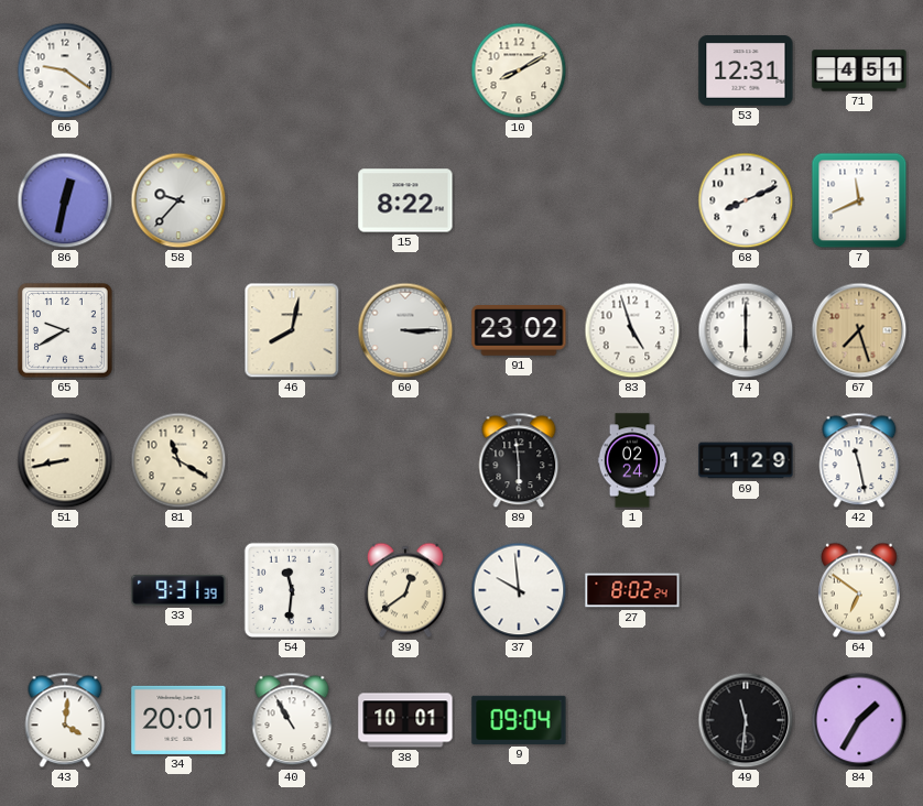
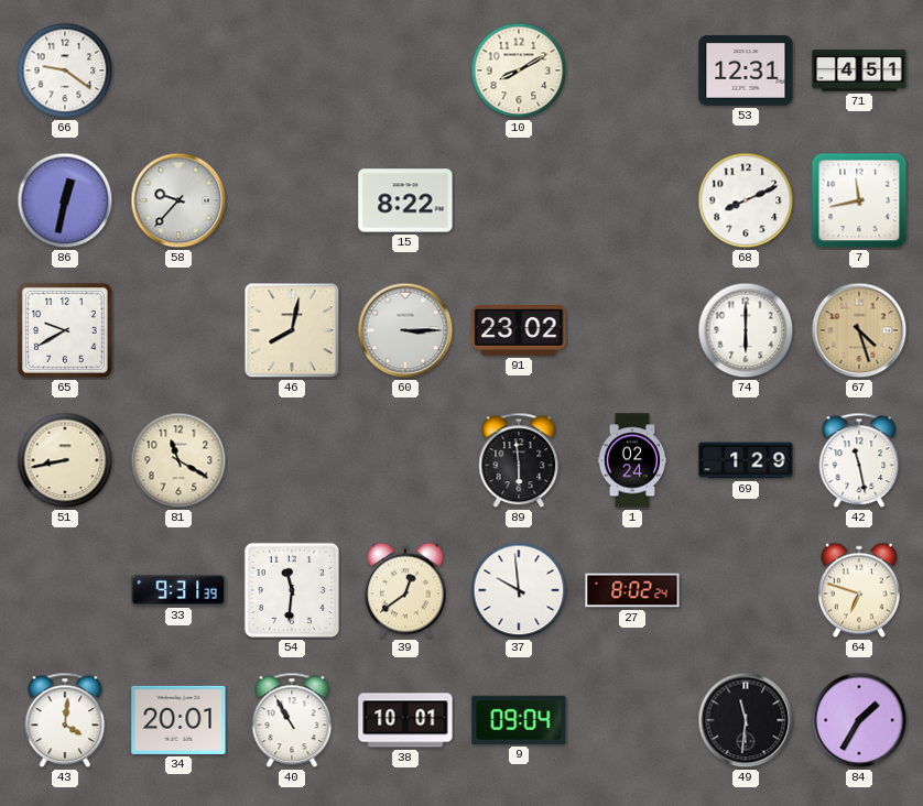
7: 11:41 -> 11:43
83: 4:57 -> none
67: 7:27 -> 4:27
64: 6:51 -> 6:48
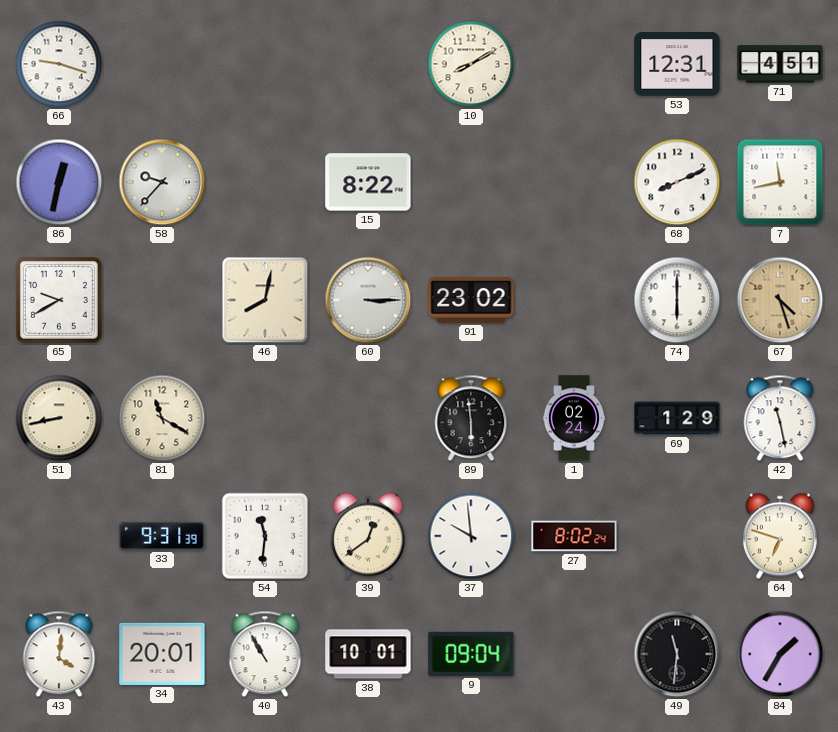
66: 9:21 -> 9:18
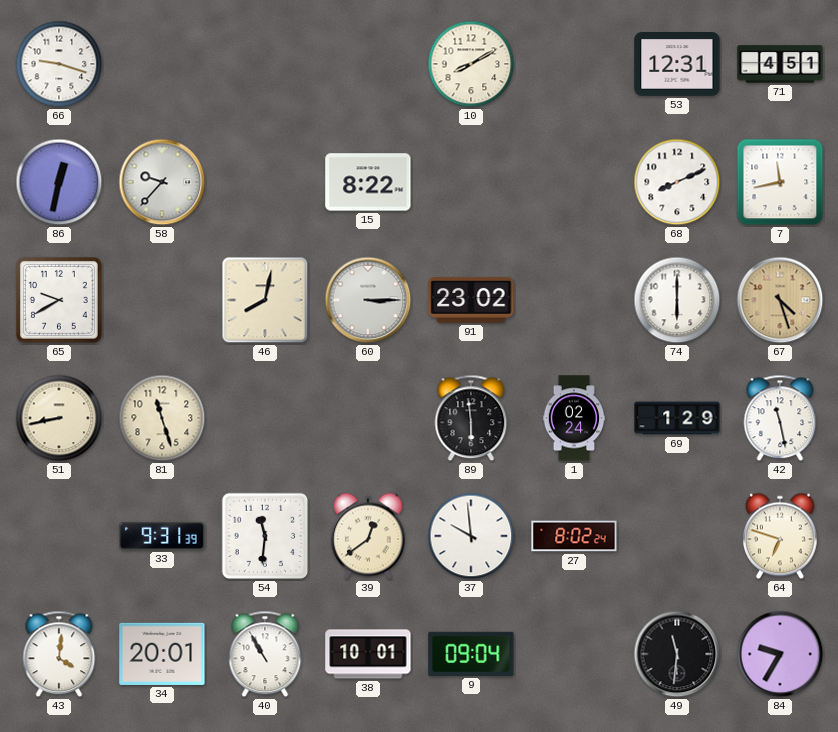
81: 11:20 -> 11:27
84: 1:35 -> 9:35
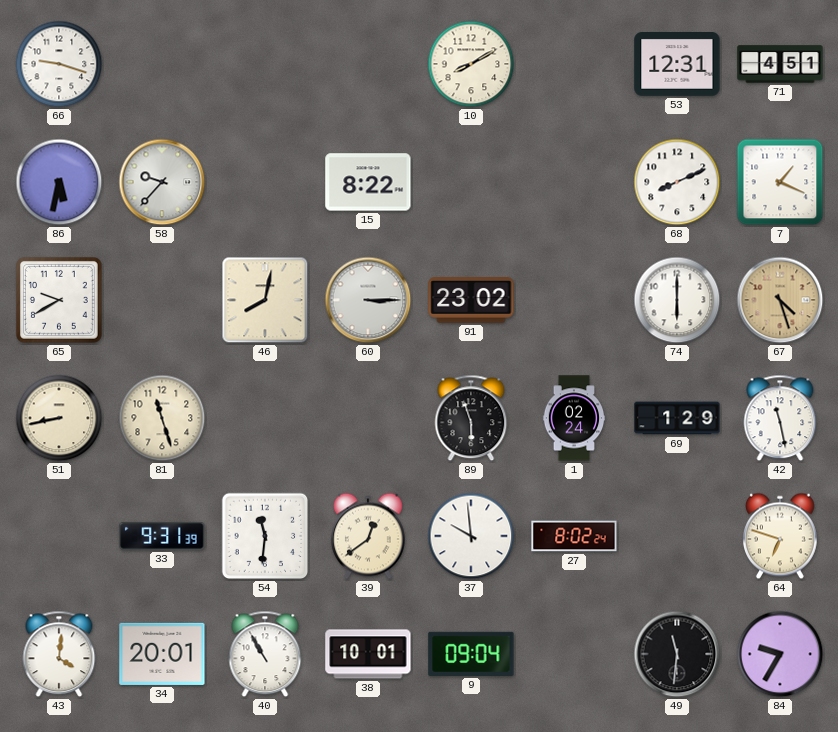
86: 12:32 -> 5:32
7: 11:43 -> 1:19
89: 5:59 -> 5:57
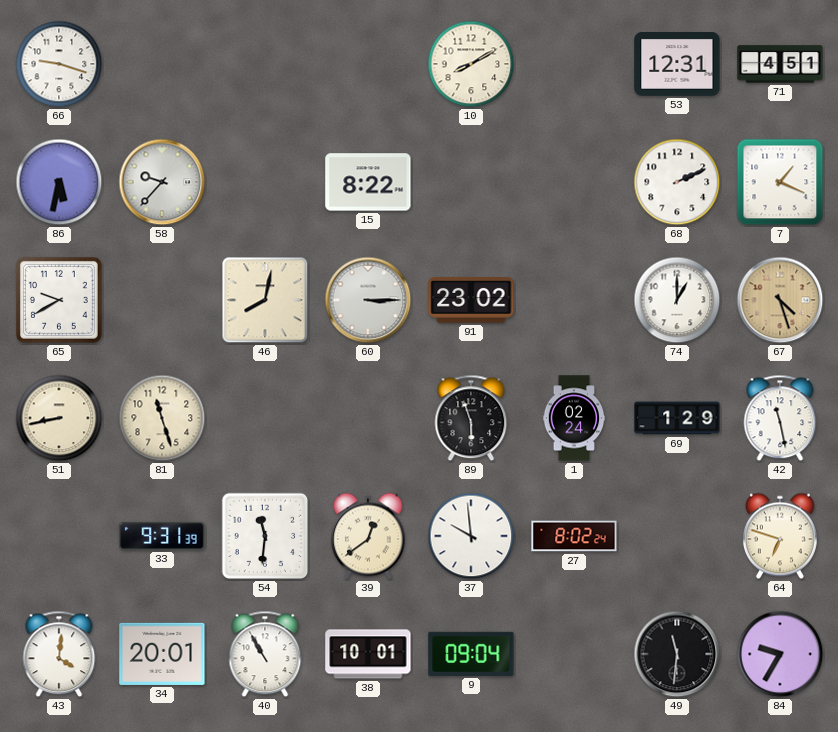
68: 8:11 -> 2:11
74: 6:00 -> 1:00
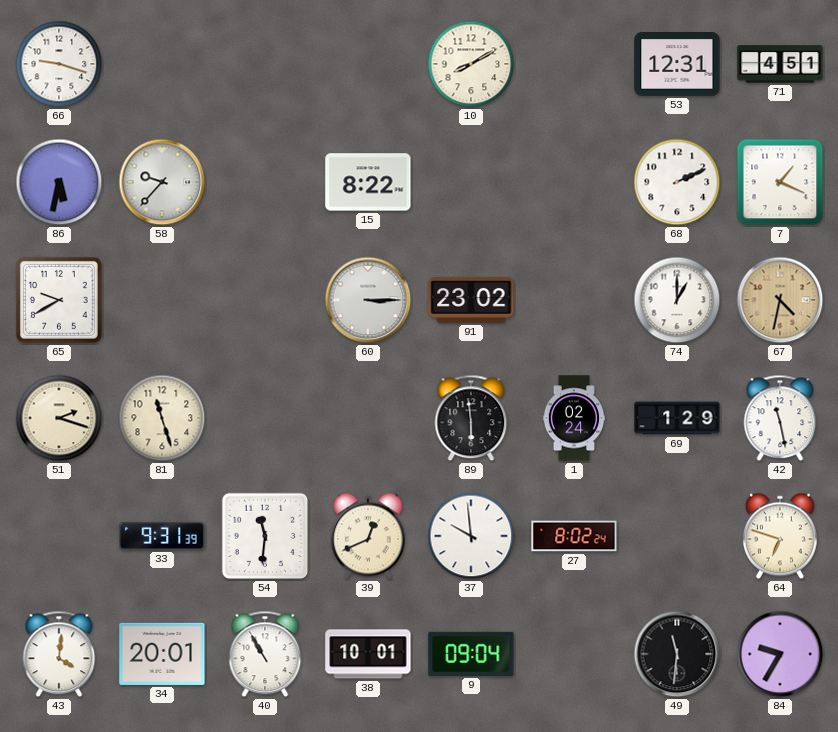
46: 8:02 -> none
67: 4:27 -> 4:32
51: 8:43 -> 2:18
89: 5:57 -> 5:59
39: 12:39 -> 12:41
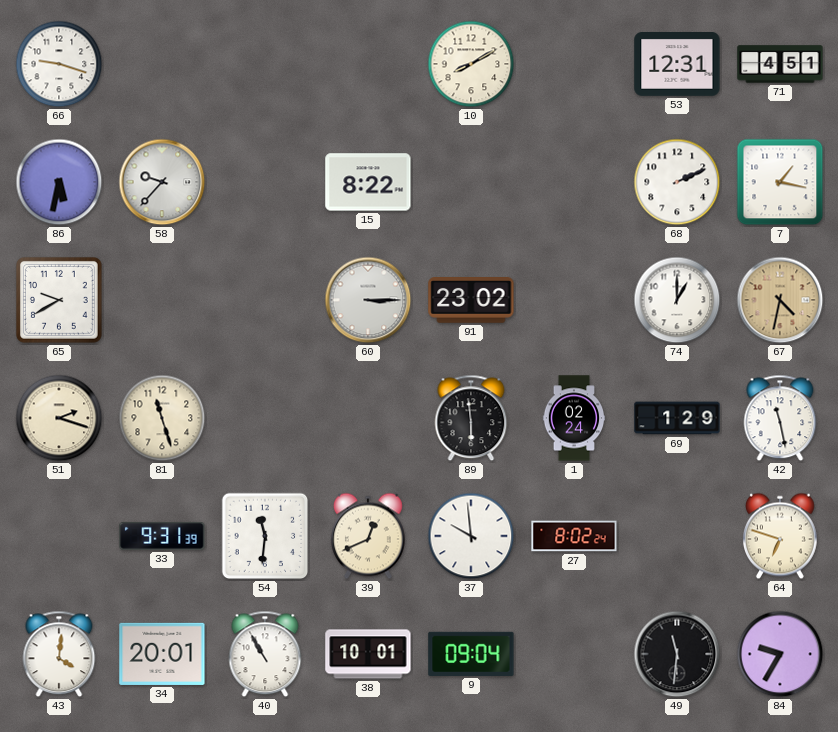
7: 1:19 -> 1:17
